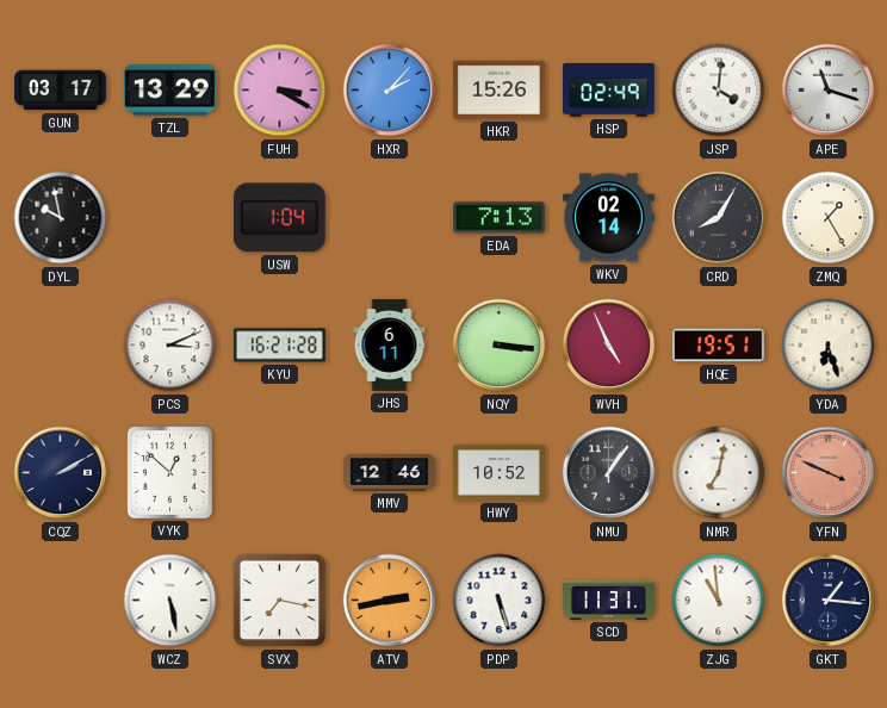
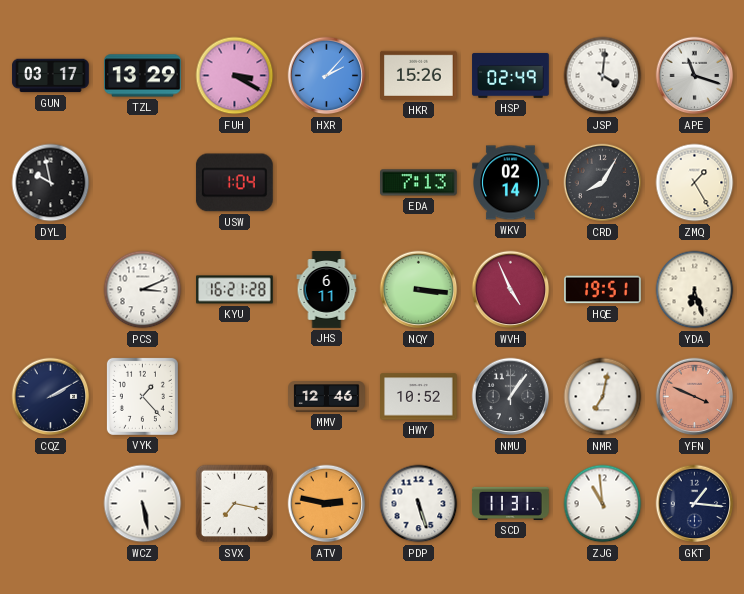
VYK: 12:52 -> 1:23
ATV: 2:43 -> 2:47
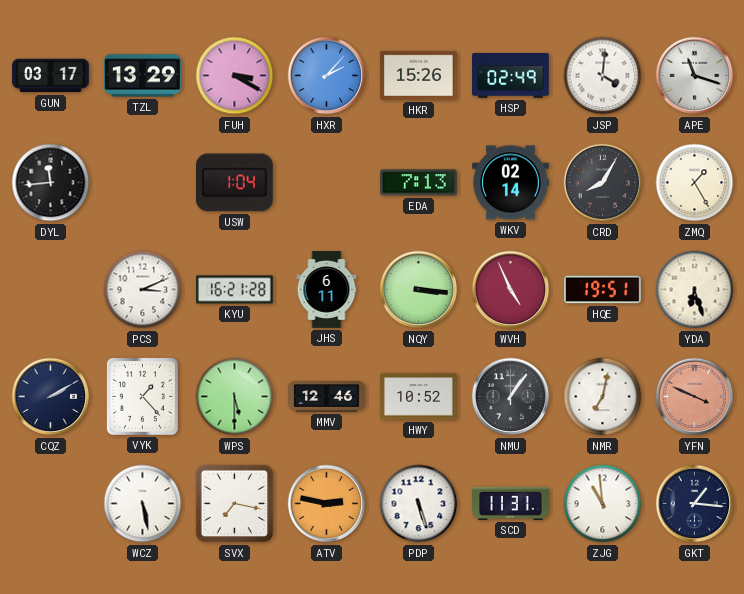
DYL: 9:58 -> 11:44
WPS: none -> 5:30
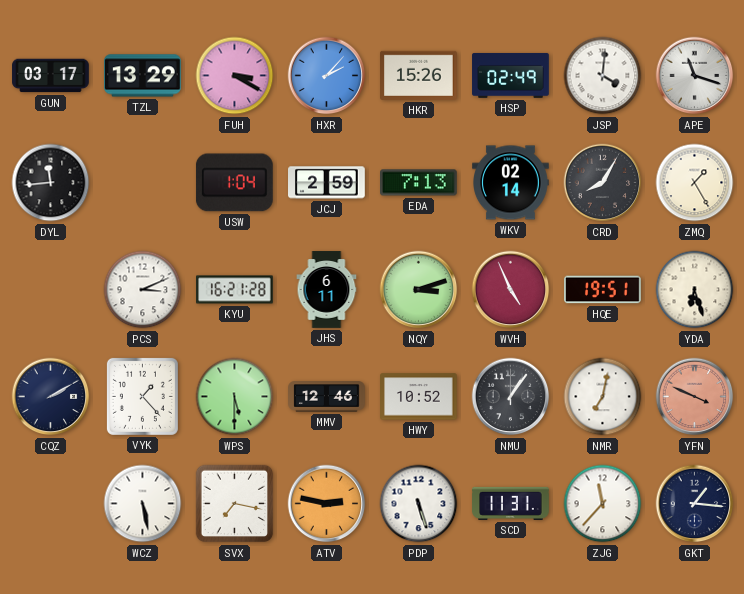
JCJ: none -> 2:59
NQY: 3:16 -> 3:12
ZJG: 10:59 -> 11:37
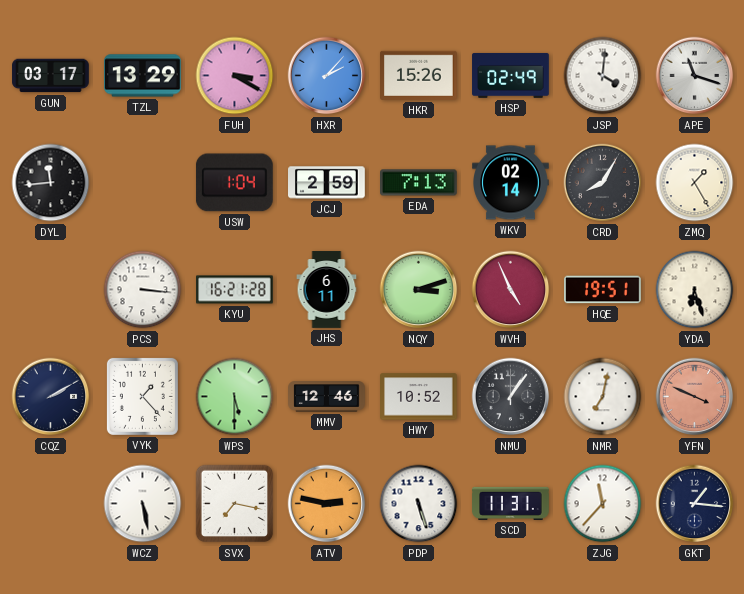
PCS: 3:11 -> 3:16
